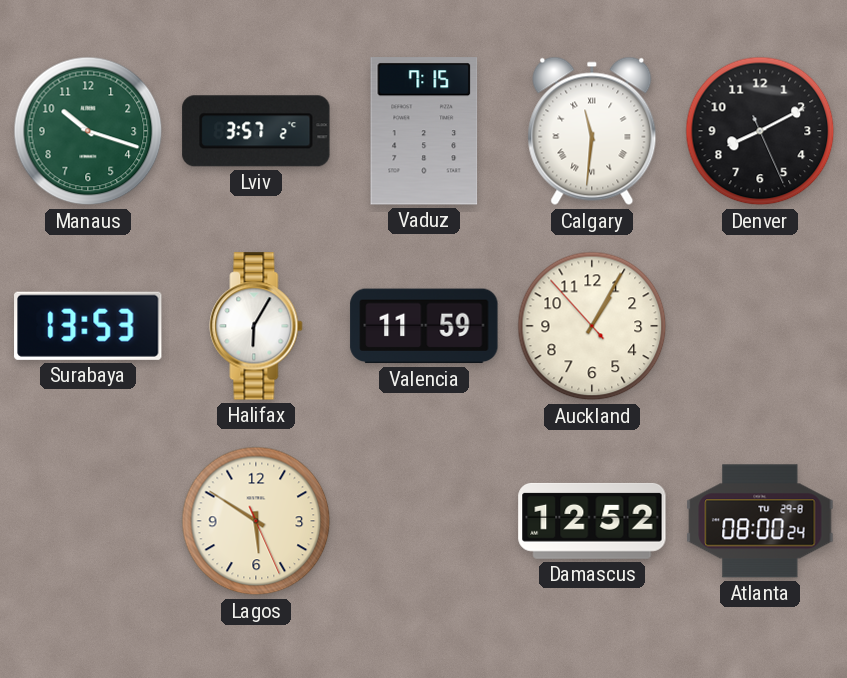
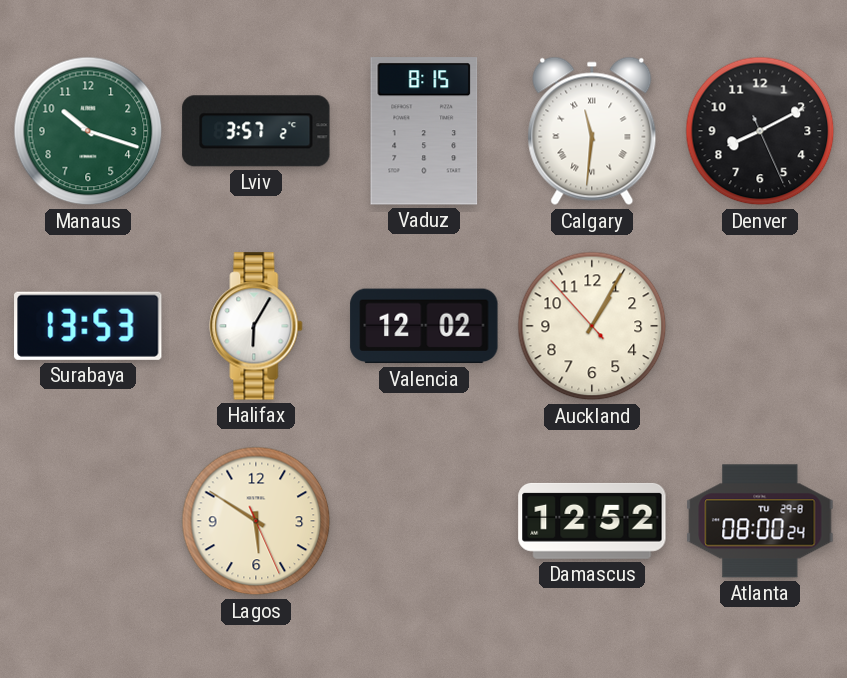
Vaduz: 7:15 -> 8:15
Valencia: 11:59 -> 12:02
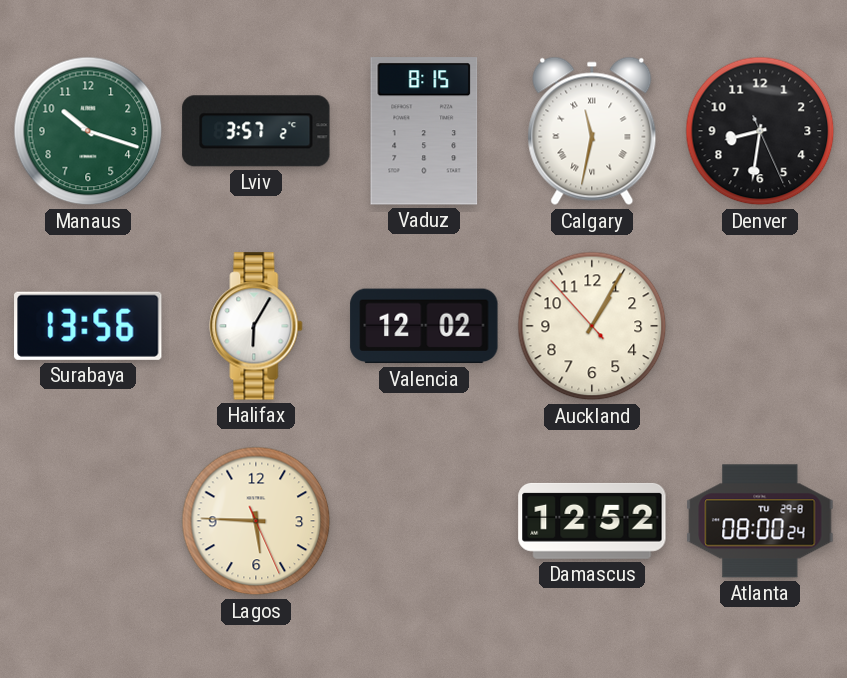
Calgary: 11:31 -> 11:32
Denver: 8:10 -> 8:31
Surabaya: 13:53 -> 13:56
Lagos: 5:50 -> 5:45
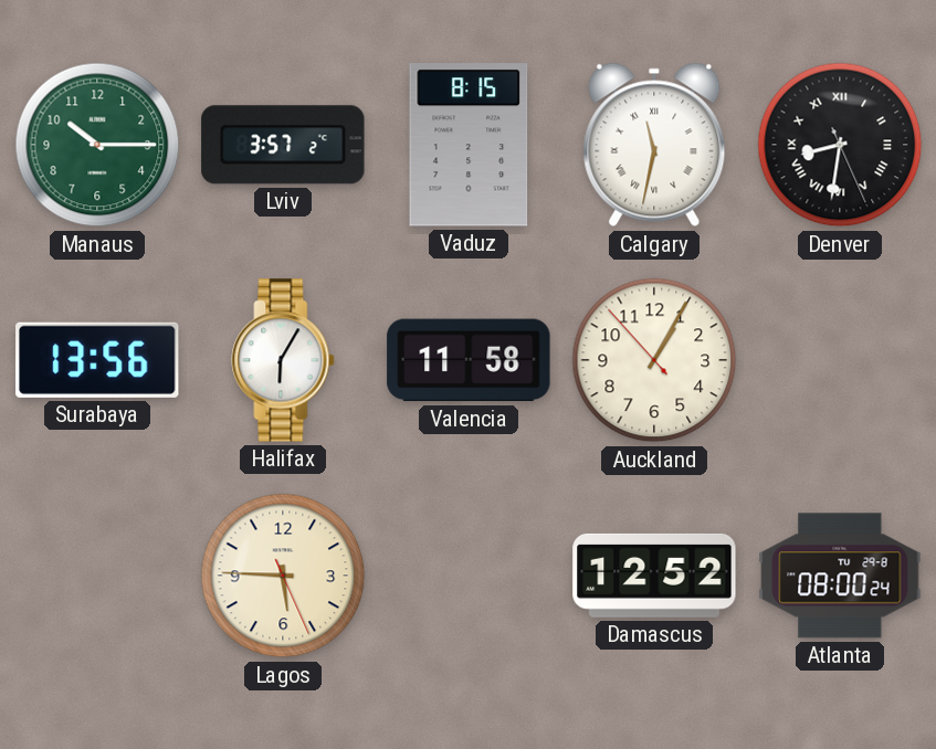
Manaus: 10:18 -> 10:15
Denver numerals: Arabic -> Roman
Valencia: 12:02 -> 11:58
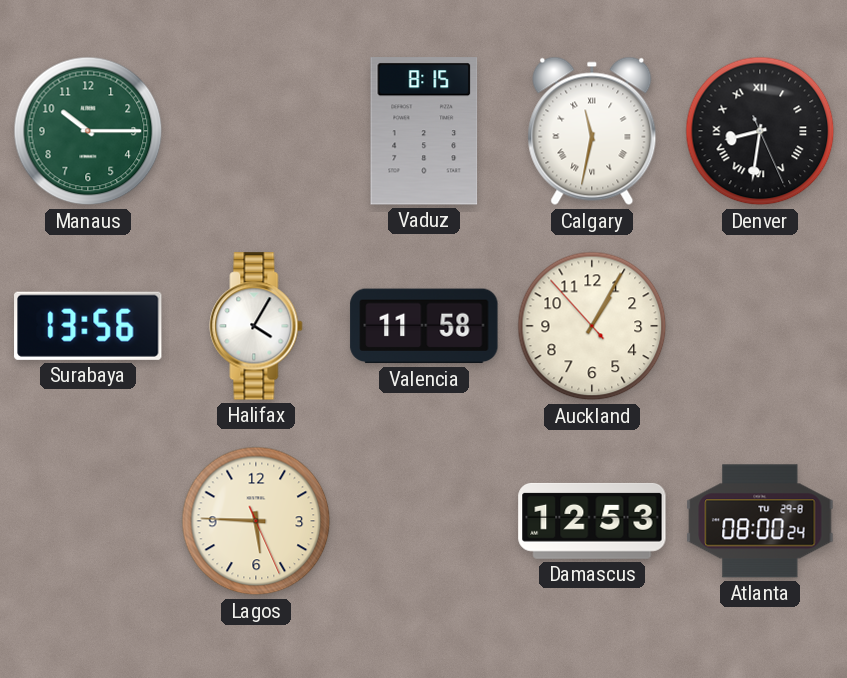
Lviv: 3:57 -> none
Halifax: 6:05 -> 4:05
Damascus: 12:52 -> 12:53
